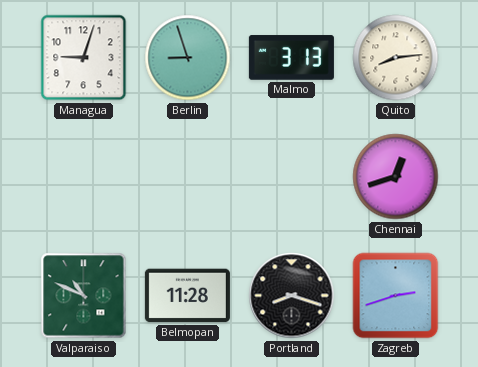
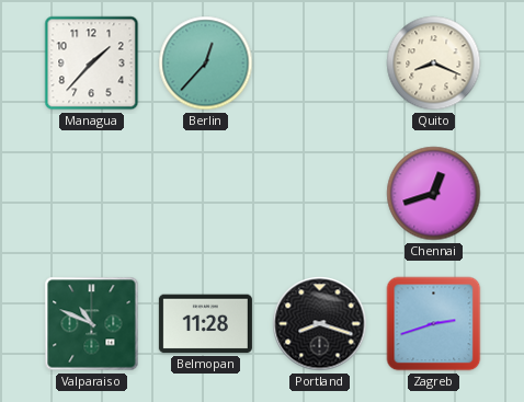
Managua: 9:03 -> 1:37
Berlin: 8:57 -> 12:37
Malmo: 3:13 -> none
Quito: 8:14 -> 8:19
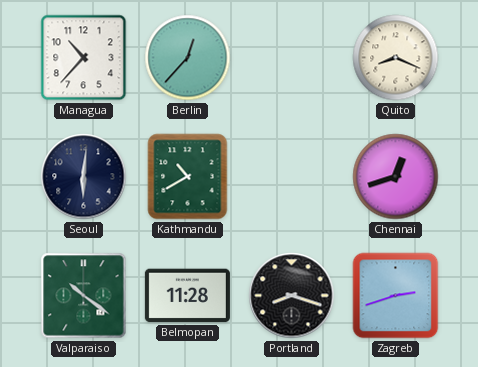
Managua: 1:37 -> 10:37
Seoul: none -> 6:01
Kathmandu: none -> 10:40
Valparaiso: 10:49 -> 10:21
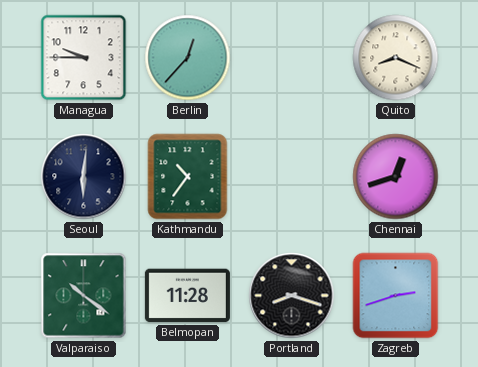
Managua: 10:37 -> 9:45
Kathmandu: 10:40 -> 10:36
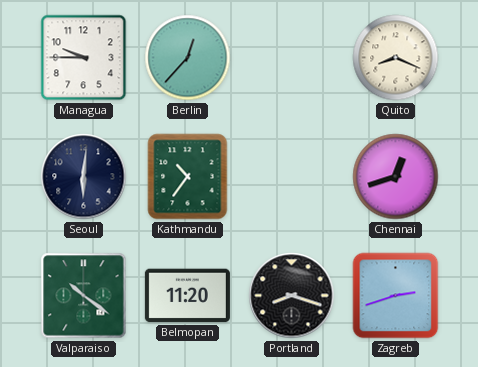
Belmopan: 11:28 -> 11:20
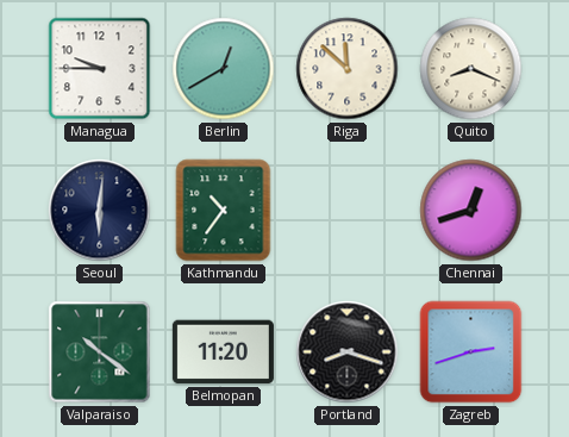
Berlin: 12:37 -> 12:40
Riga: none -> 11:52
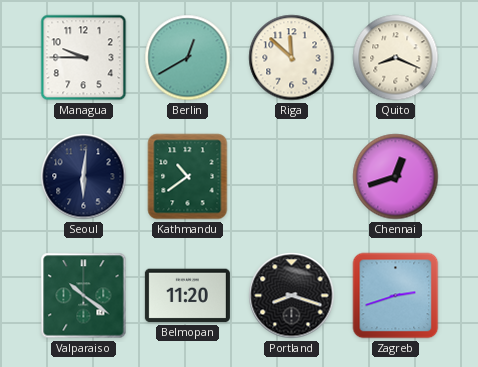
Kathmandu: 10:36 -> 10:39
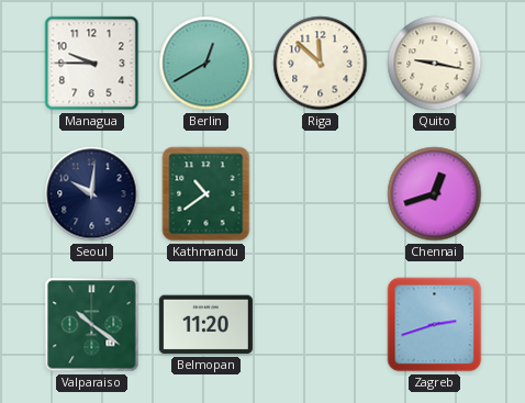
Quito: 8:19 -> 9:17
Seoul: 6:01 -> 10:01
Portland: 8:18 -> none
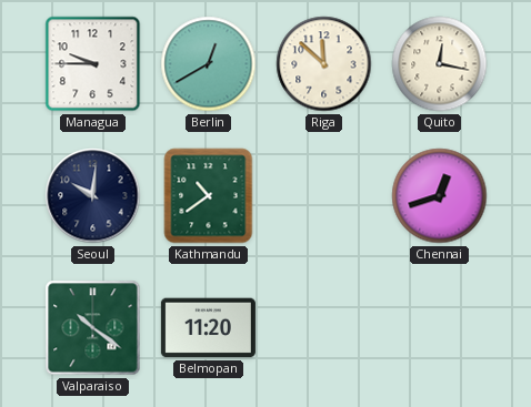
Quito: 9:17 -> 12:17
Zagreb: 2:42 -> none
